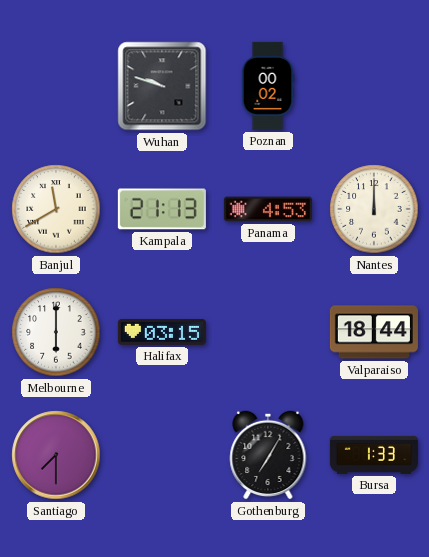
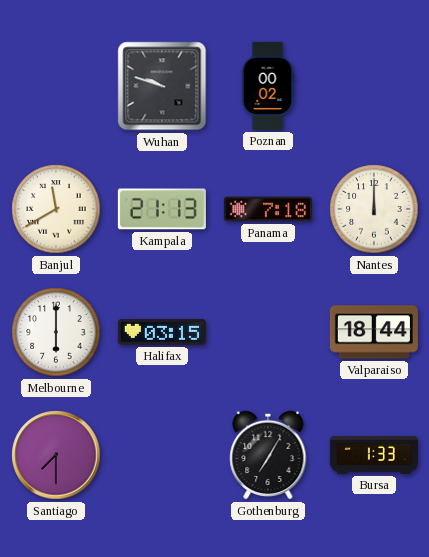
Panama: 4:53 -> 7:18
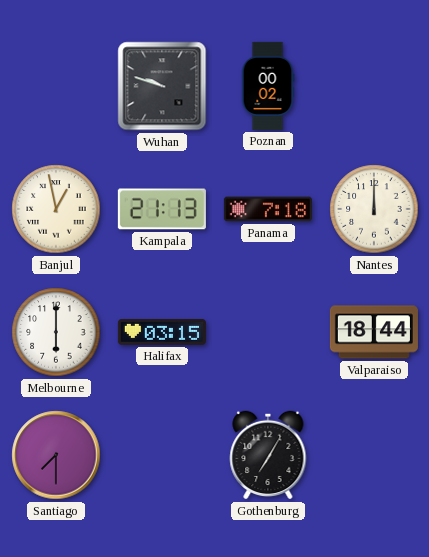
Banjul: 11:40 -> 12:58
Bursa: 1:33 -> none
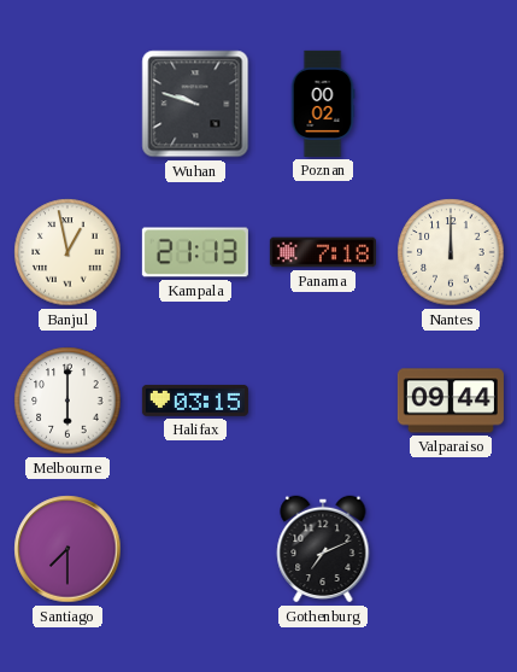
Valparaiso: 18:44 -> 09:44
Gothenburg: 7:05 -> 7:11
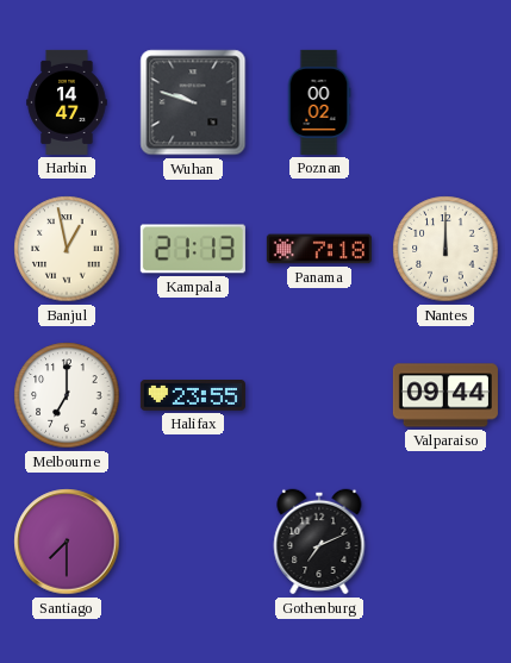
Harbin: none -> 14:47
Melbourne: 6:00 -> 7:00
Halifax: 03:15 -> 23:55
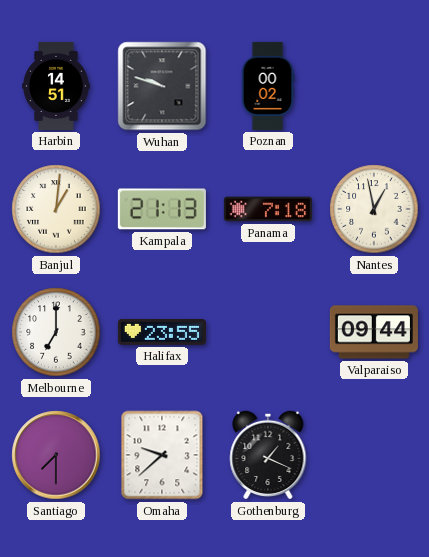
Harbin: 14:47 -> 14:51
Banjul: 12:58 -> 1:01
Nantes: 12:00 -> 12:58
Omaha: none -> 9:38
Gothenburg: 7:11 -> 1:19
